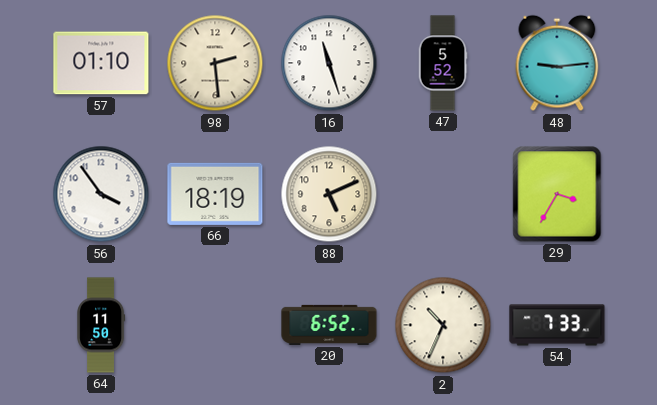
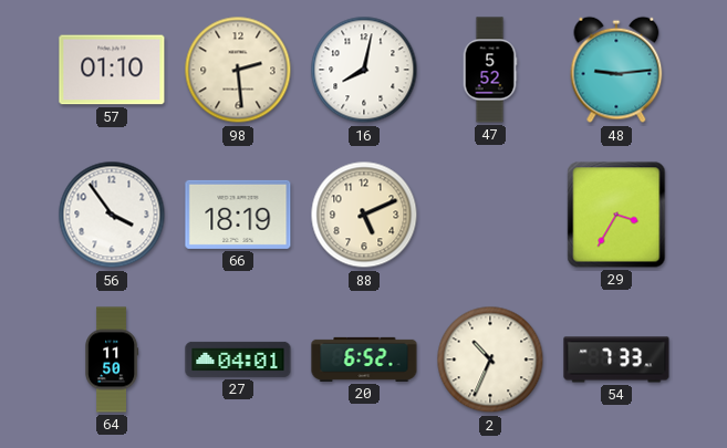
16: 11:27 -> 8:02
27: none -> 04:01
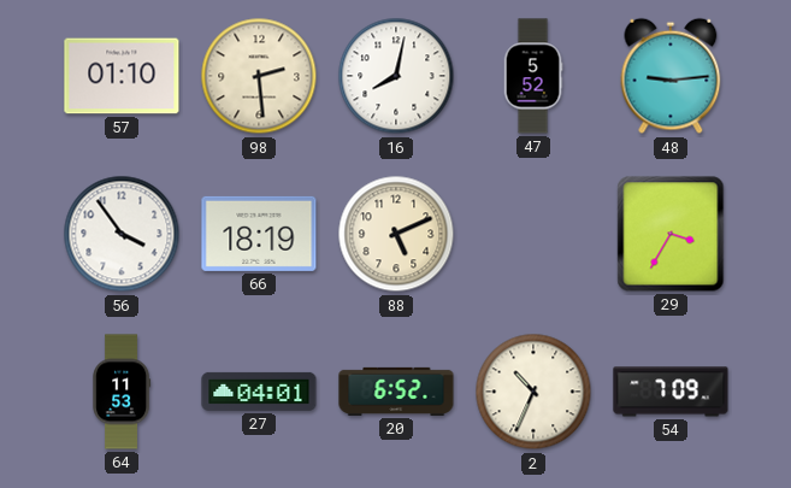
64: 11:50 -> 11:53
54: 7:33 -> 7:09
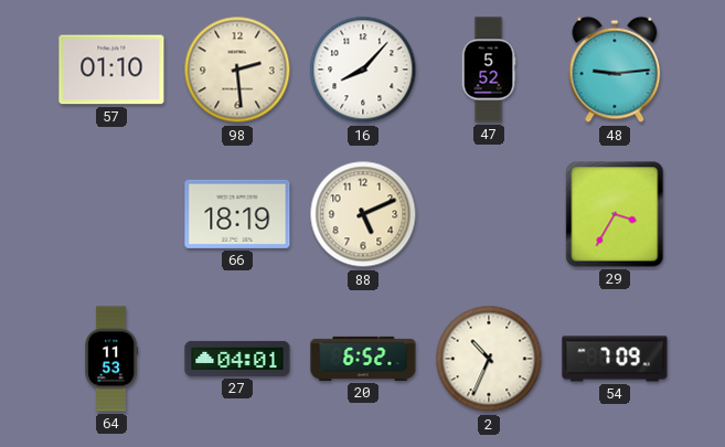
16: 8:02 -> 8:07
56: 3:54 -> none
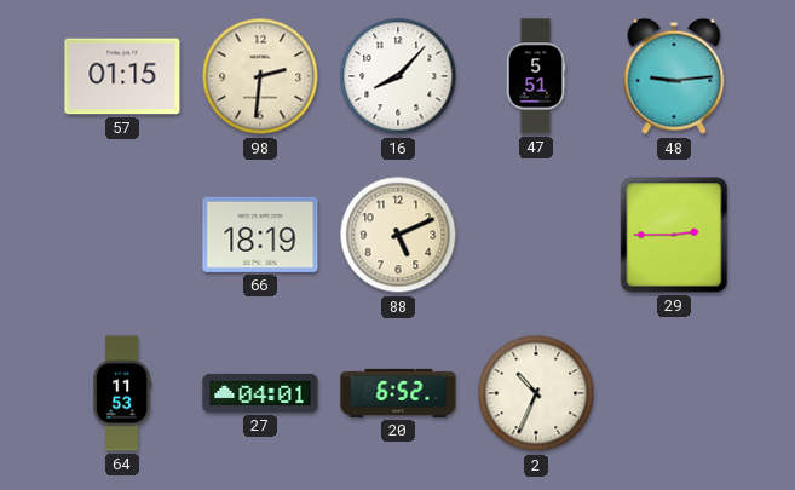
57: 01:10 -> 01:15
98: 2:29 -> 2:31
47: 5:52 -> 5:51
29: 3:35 -> 2:45
54: 7:09 -> none
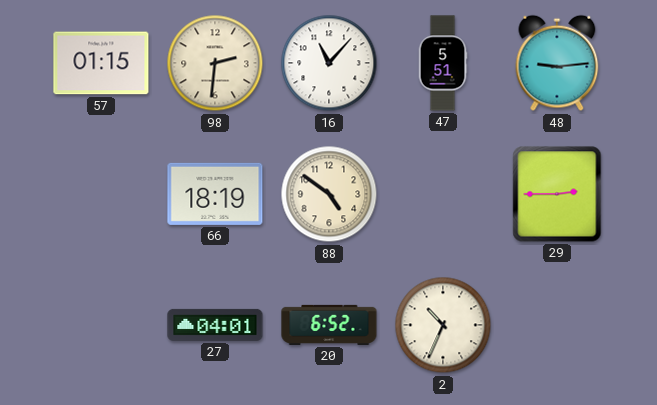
16: 8:07 -> 11:07
88: 5:11 -> 4:51
64: 11:53 -> none
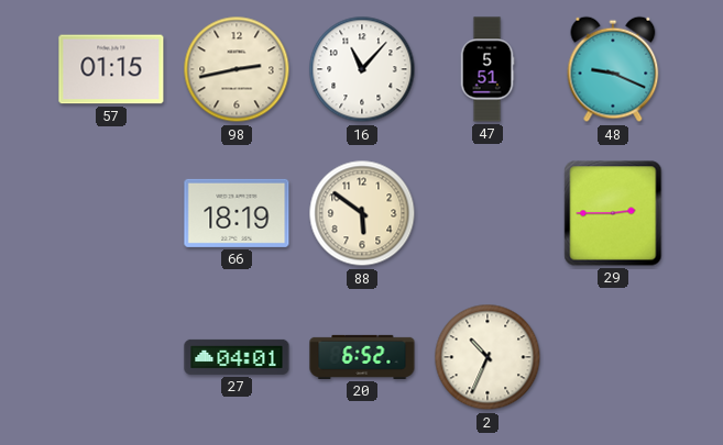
98: 2:31 -> 2:43
48: 9:14 -> 9:19
88: 4:51 -> 5:51
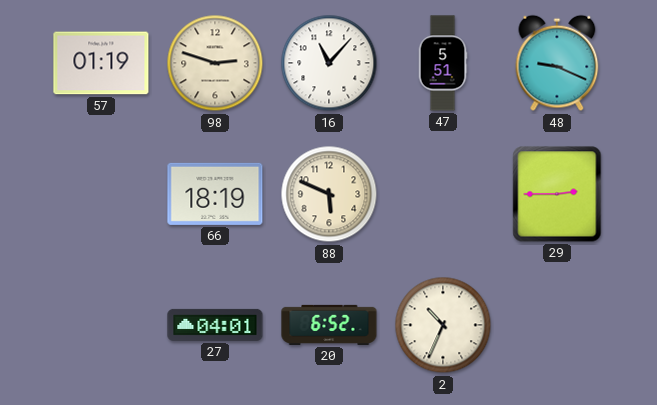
57: 01:15 -> 01:19
98: 2:43 -> 2:48
88: 5:51 -> 5:49
